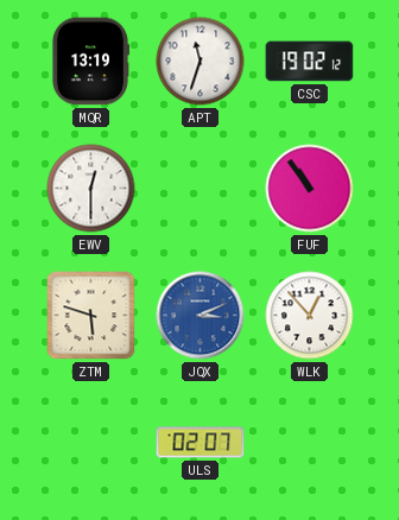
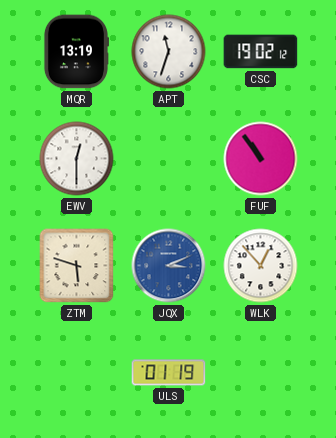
ULS: 02:07 -> 01:19
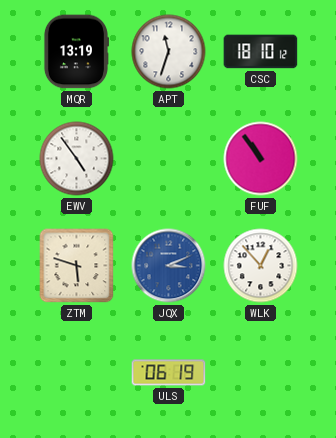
CSC: 19:02 -> 18:10
EWV: 12:30 -> 4:54
ULS: 01:19 -> 06:19
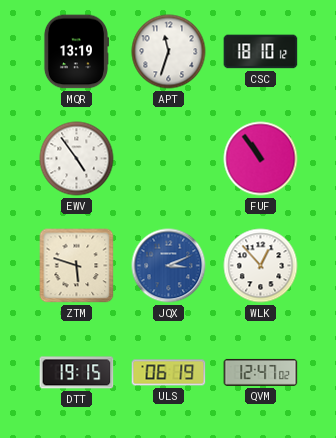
DTT: none -> 19:15
QVM: none -> 12:47
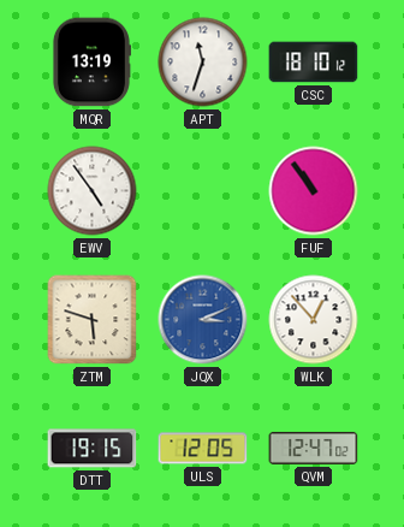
ULS: 06:19 -> 12:05
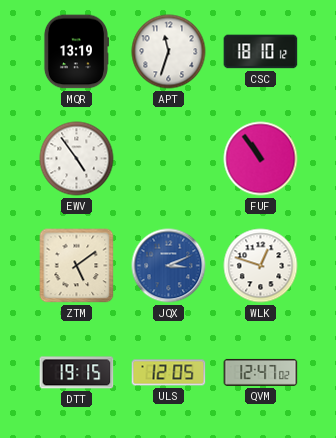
ZTM: 5:48 -> 5:09
WLK: 12:53 -> 12:48
